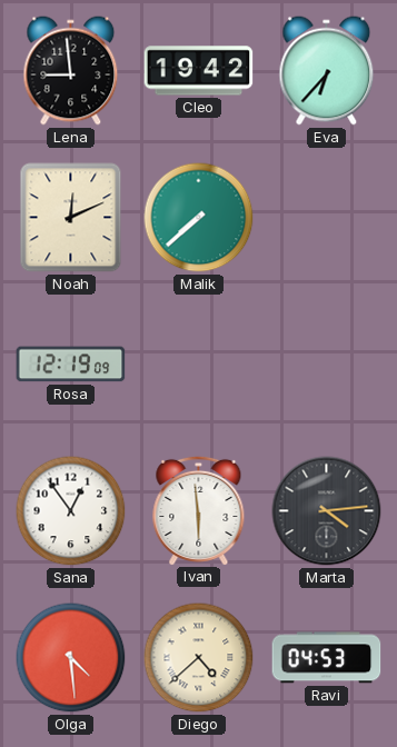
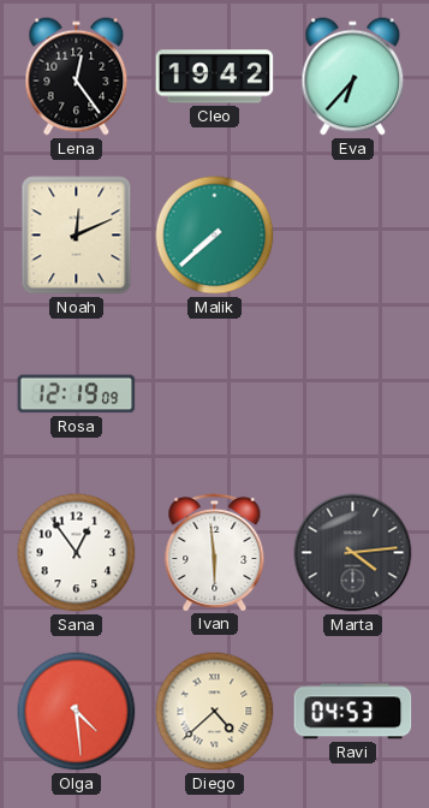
Lena: 8:59 -> 12:24
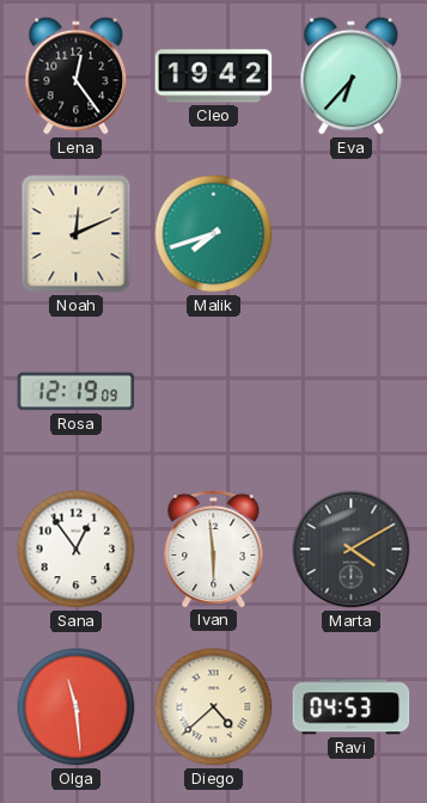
Malik: 7:38 -> 7:42
Marta: 4:14 -> 4:10
Olga: 4:29 -> 11:29
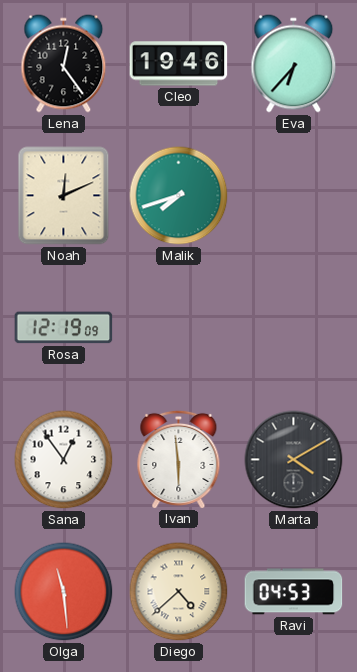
Cleo: 19:42 -> 19:46
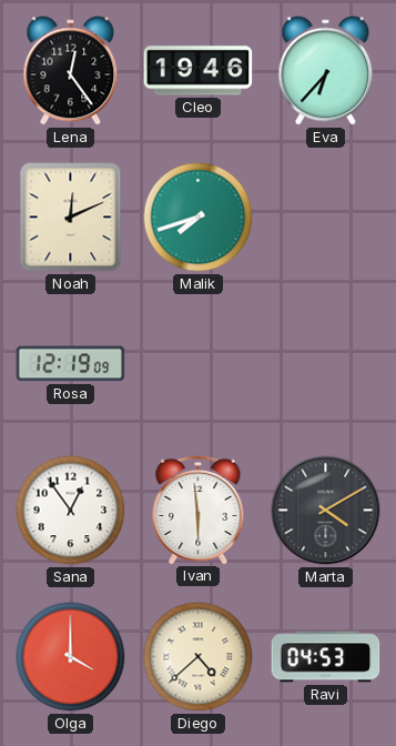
Olga: 11:29 -> 4:00
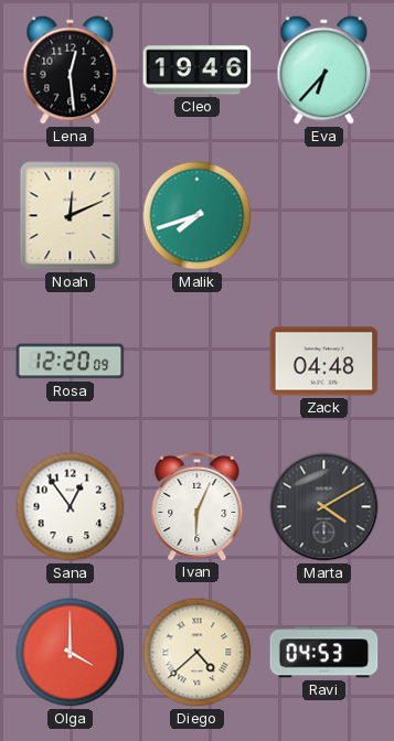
Lena: 12:24 -> 12:29
Rosa: 12:19 -> 12:20
Zack: none -> 04:48
Ivan: 5:59 -> 6:04
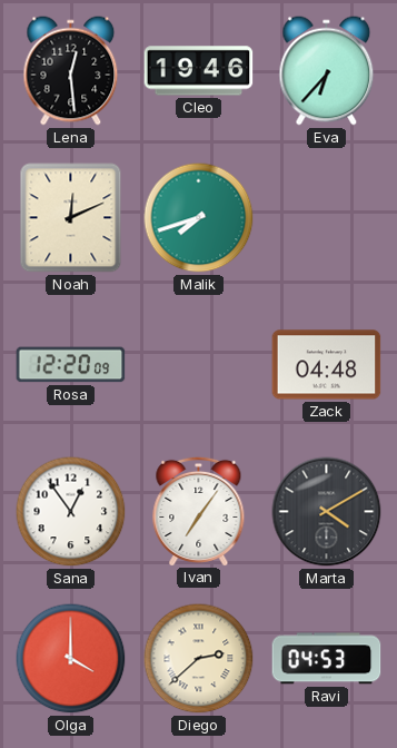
Ivan: 6:04 -> 7:06
Diego: 4:38 -> 2:38
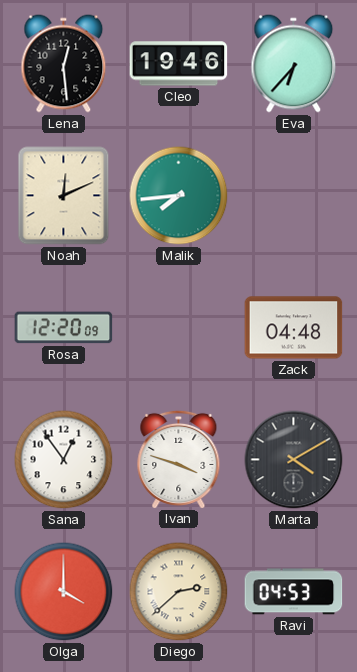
Malik: 7:42 -> 7:44
Ivan: 7:06 -> 3:48
